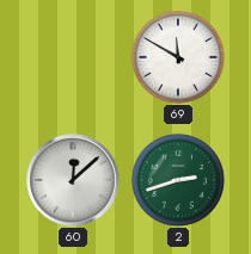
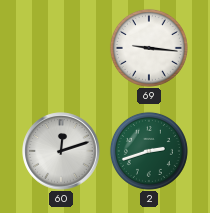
69: 11:50 -> 9:16
60: 12:08 -> 12:12
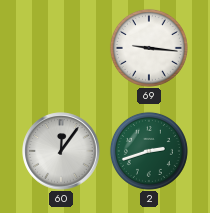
60: 12:12 -> 12:06
